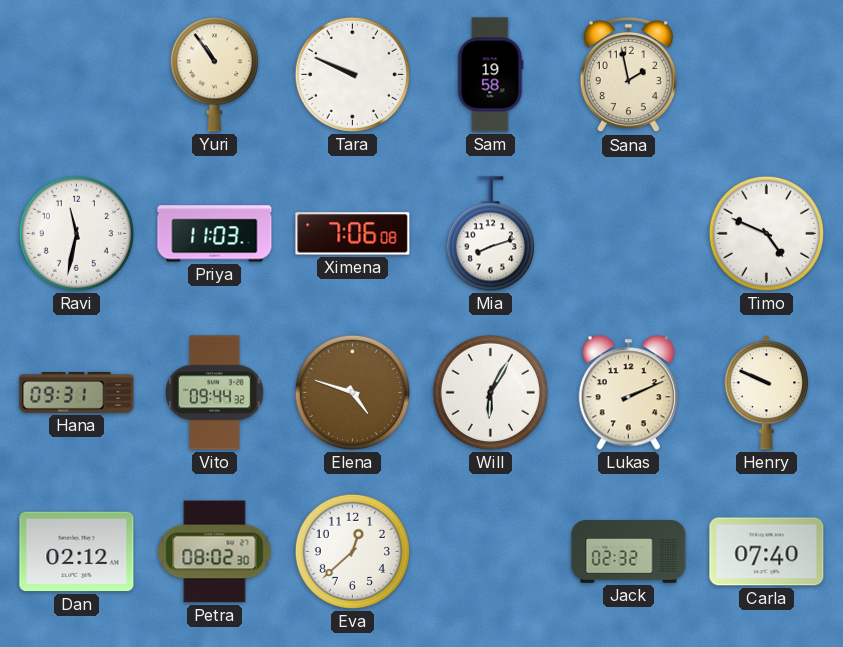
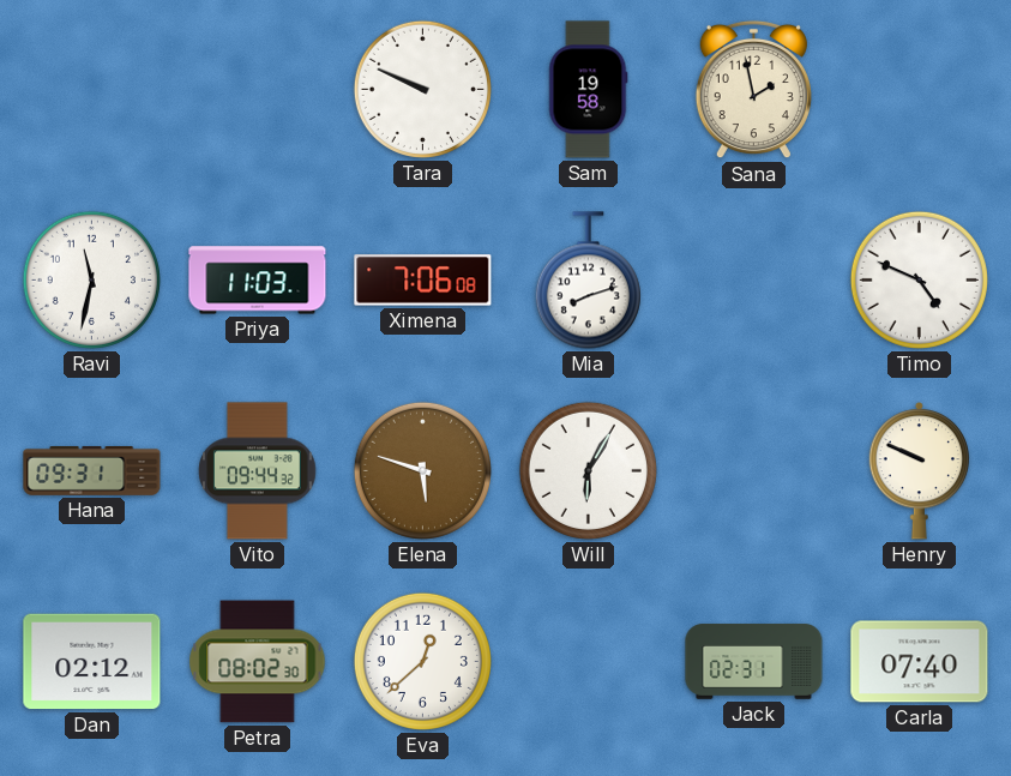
Yuri: 10:54 -> none
Elena: 4:48 -> 5:48
Lukas: 2:11 -> none
Jack: 02:32 -> 02:31
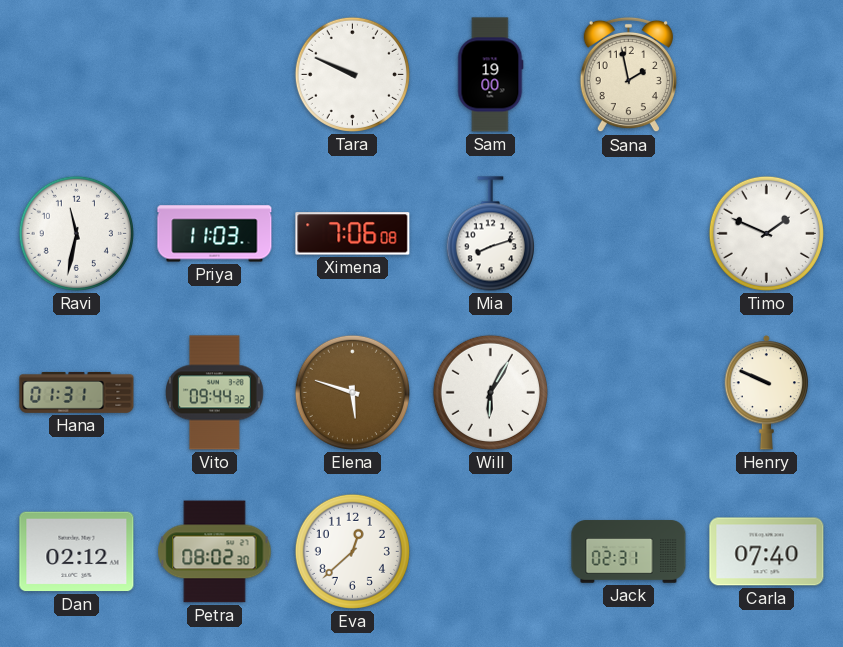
Sam: 19:58 -> 19:00
Timo: 4:49 -> 1:49
Hana: 09:31 -> 01:31
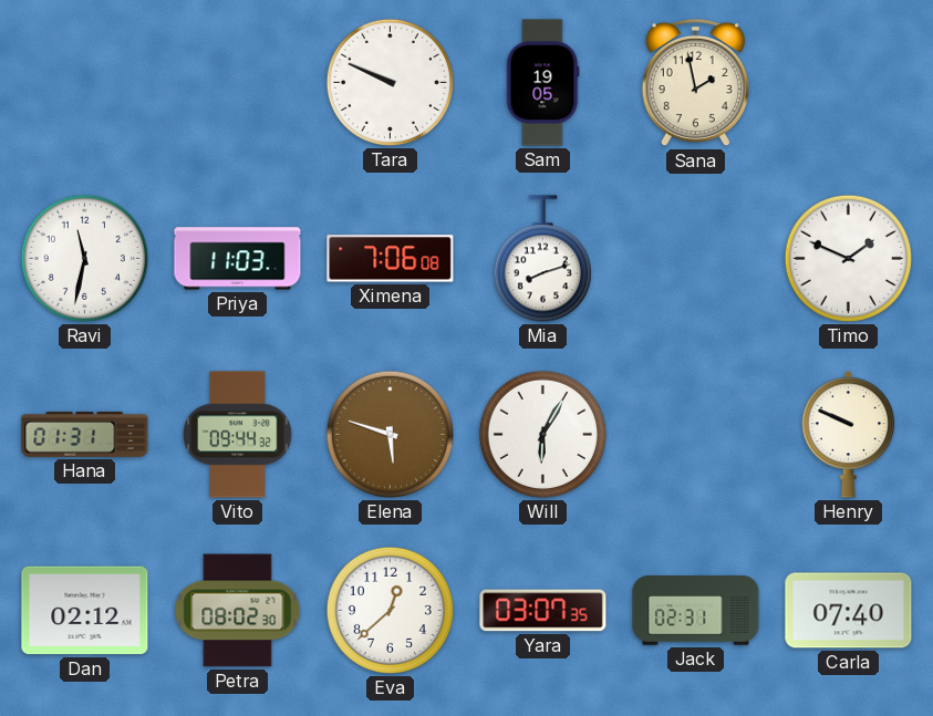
Sam: 19:00 -> 19:05
Yara: none -> 03:07
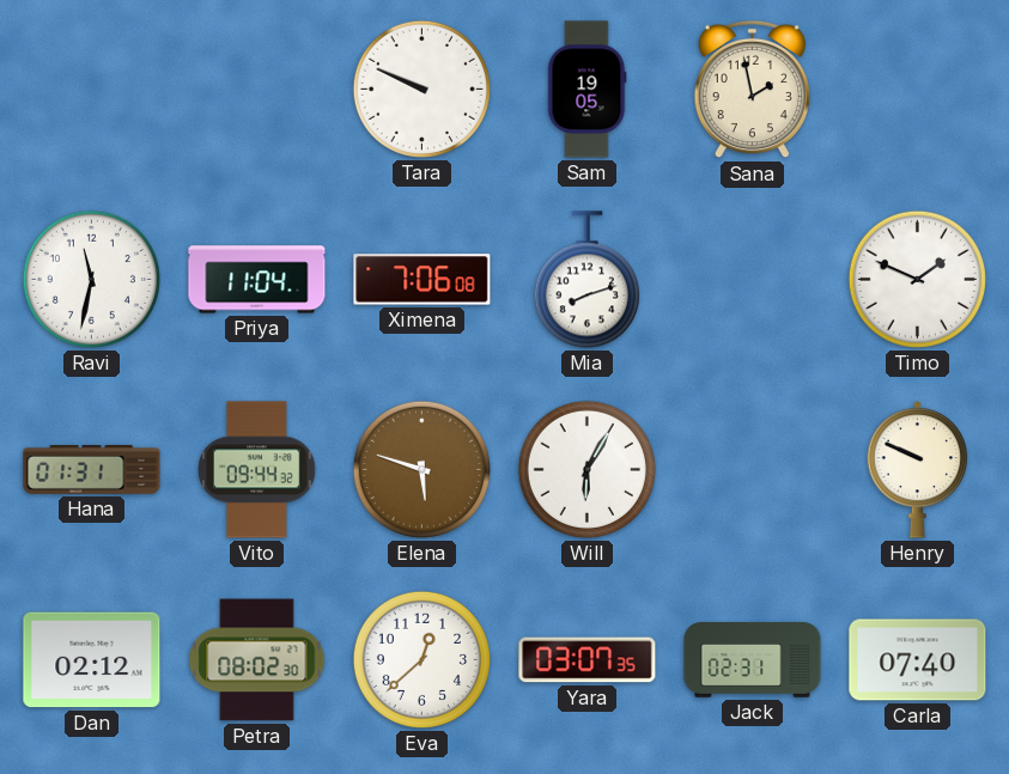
Priya: 11:03 -> 11:04
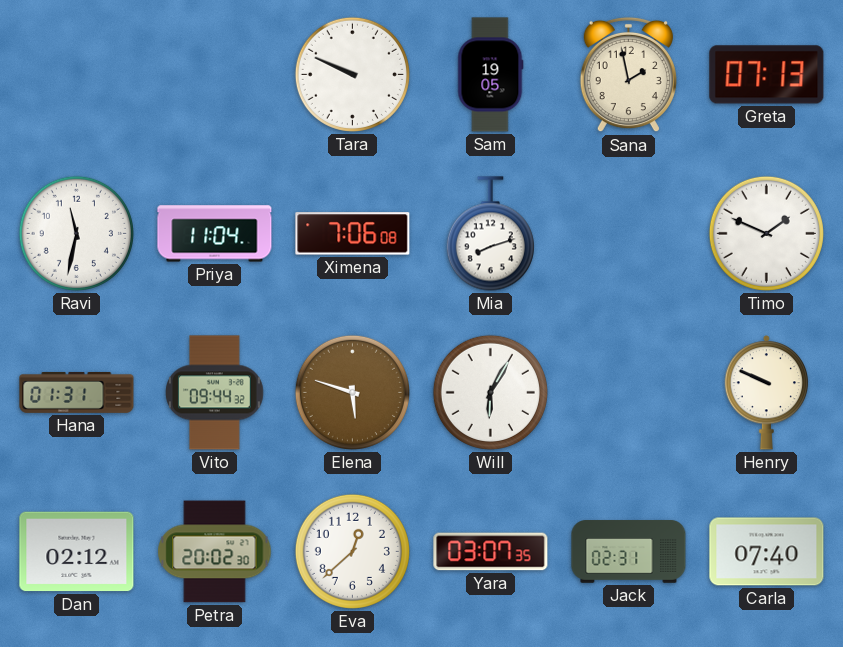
Greta: none -> 07:13
Petra: 08:02 -> 20:02
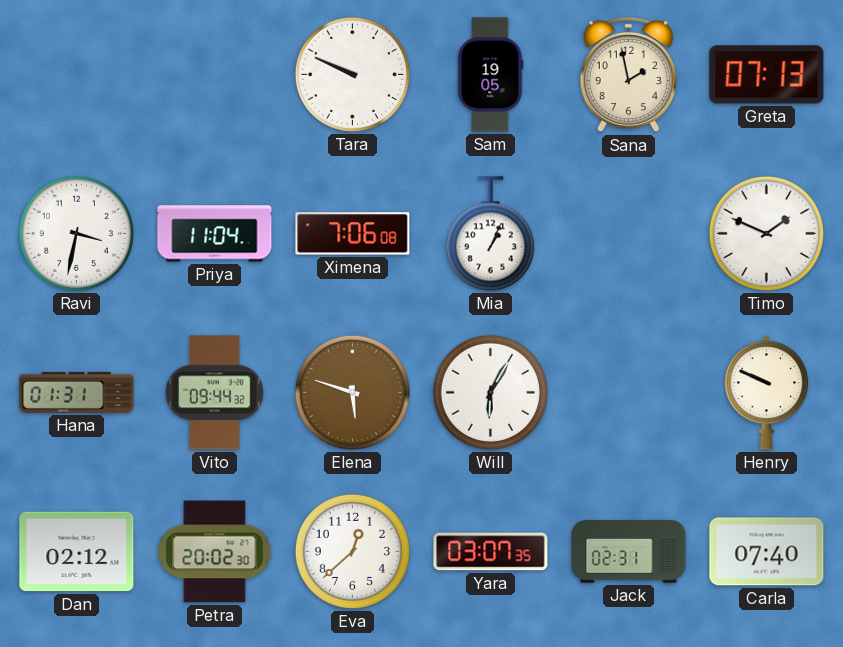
Ravi: 11:32 -> 3:32
Mia: 8:12 -> 1:04
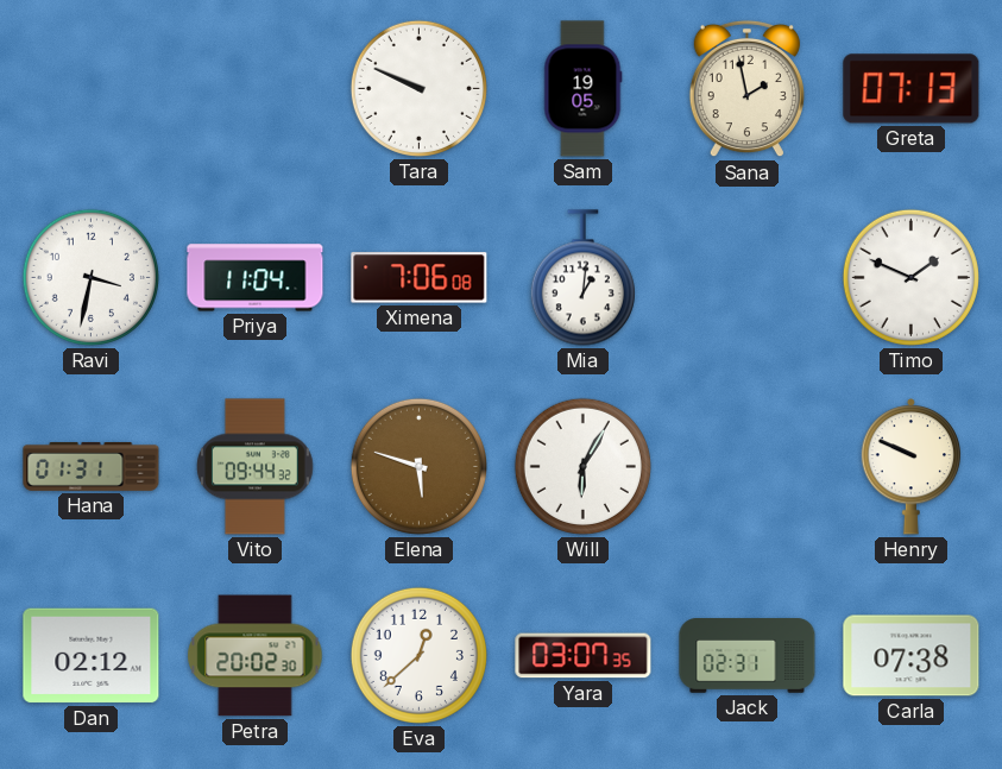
Mia: 1:04 -> 1:01
Carla: 07:40 -> 07:38
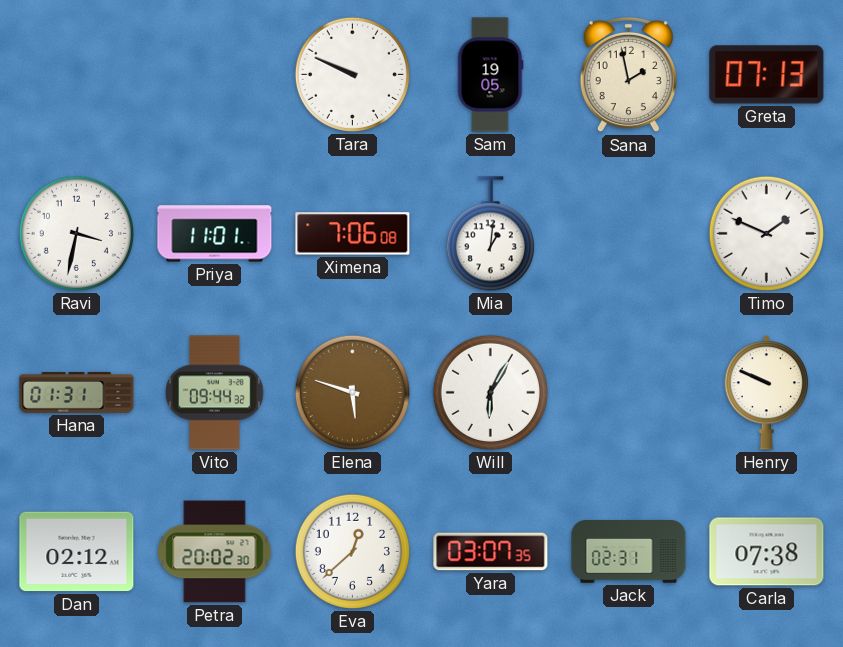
Priya: 11:04 -> 11:01
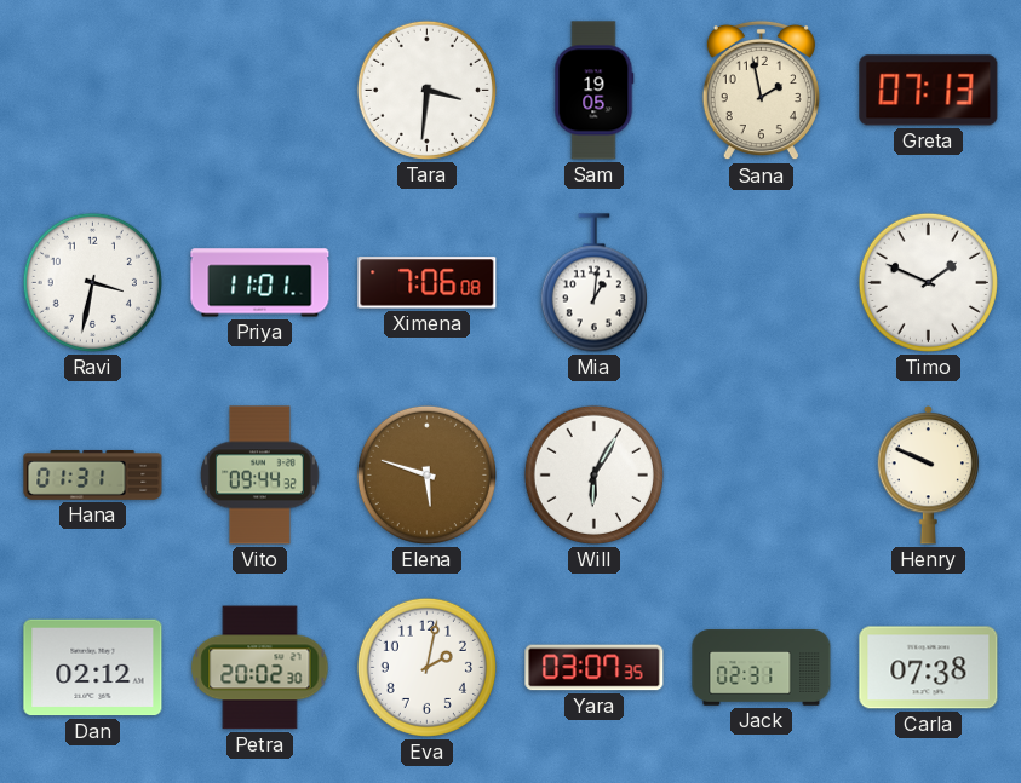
Tara: 9:49 -> 3:31
Eva: 12:38 -> 2:02
